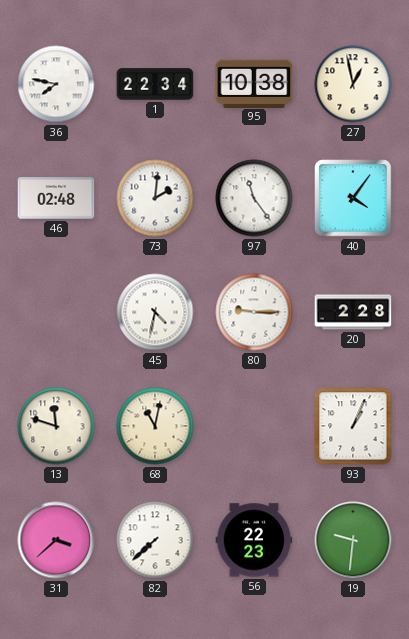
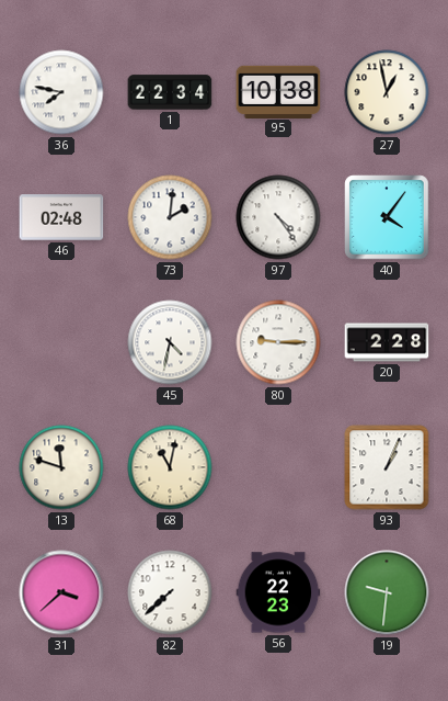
97: 11:24 -> 4:24
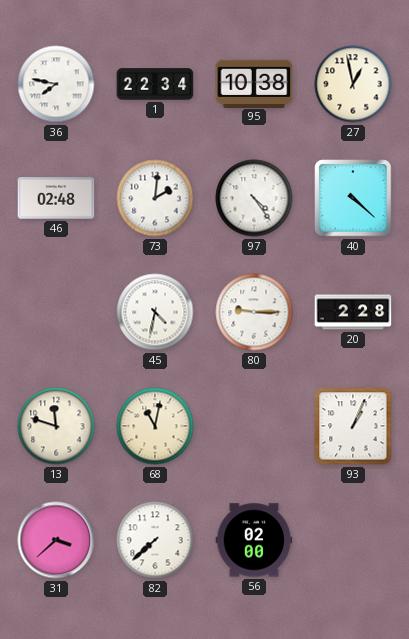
40: 4:06 -> 4:22
56: 22:23 -> 02:00
19: 9:31 -> none
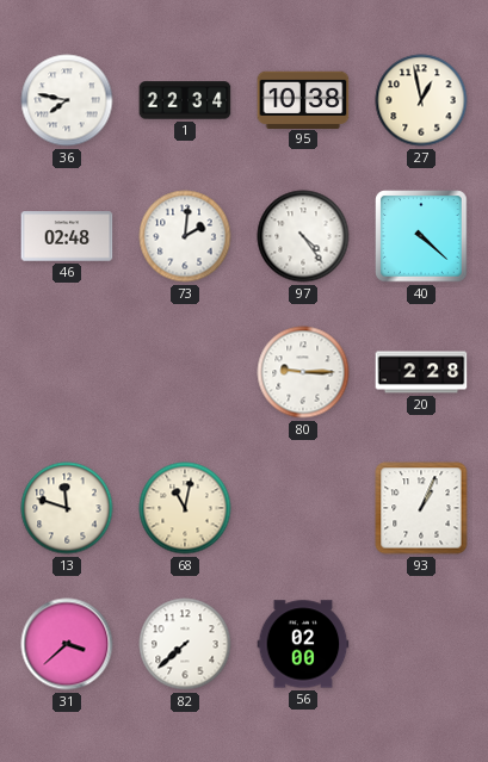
45: 4:32 -> none
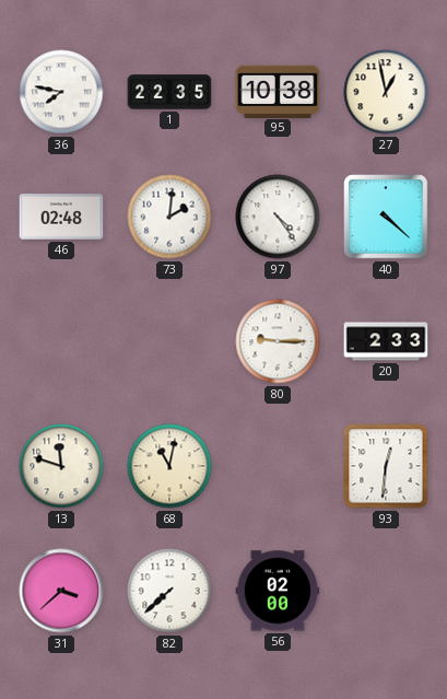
1: 22:34 -> 22:35
20: 2:28 -> 2:33
93: 1:04 -> 12:31
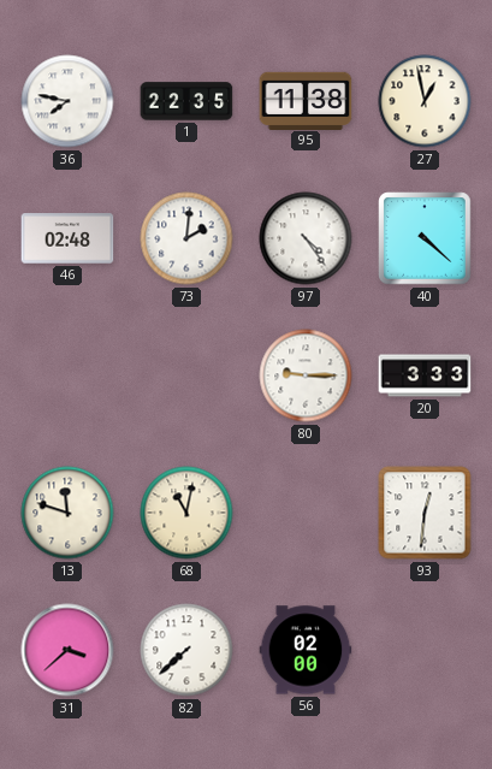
95: 10:38 -> 11:38
20: 2:33 -> 3:33
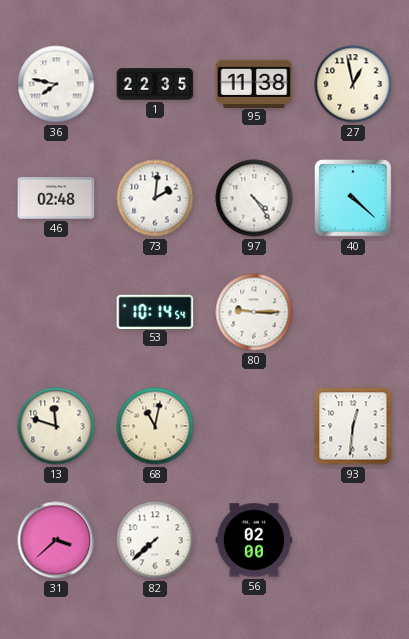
53: none -> 10:14
20: 3:33 -> none
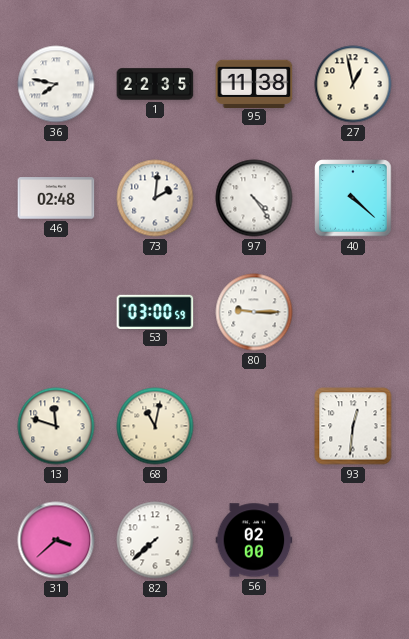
53: 10:14 -> 03:00
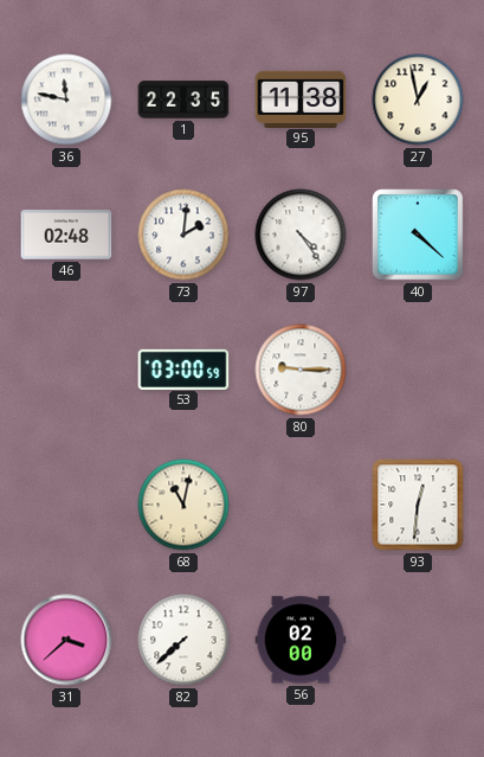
36: 7:47 -> 11:47
13: 11:48 -> none
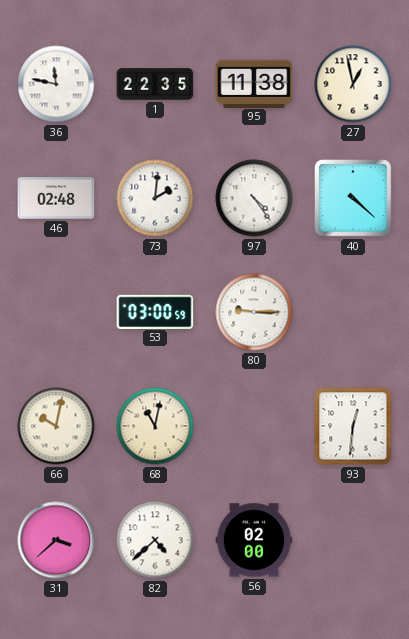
66: none -> 10:02
82: 7:38 -> 4:38
